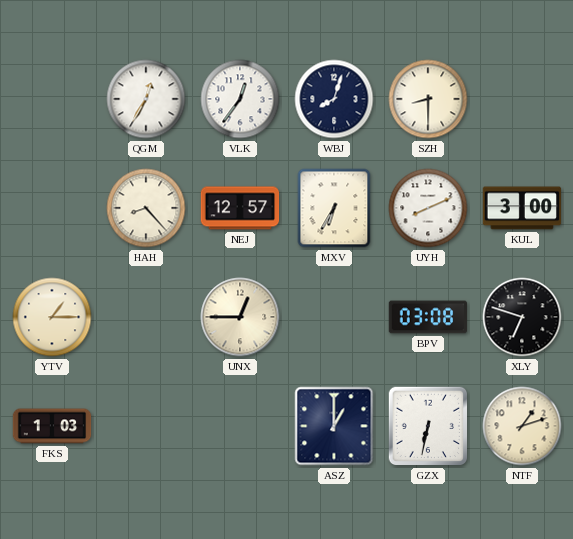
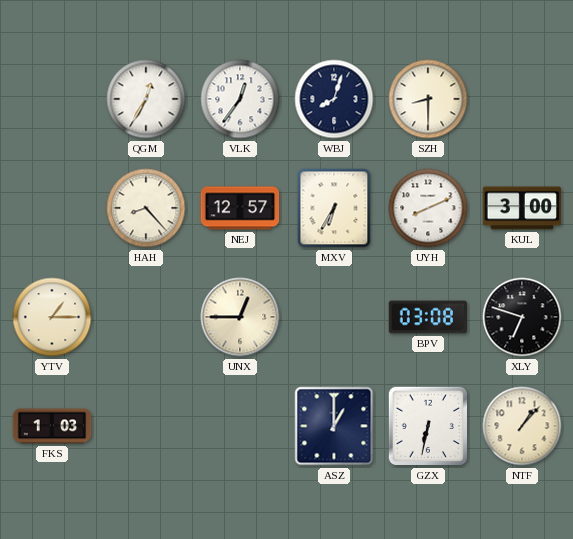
NTF: 1:12 -> 1:07
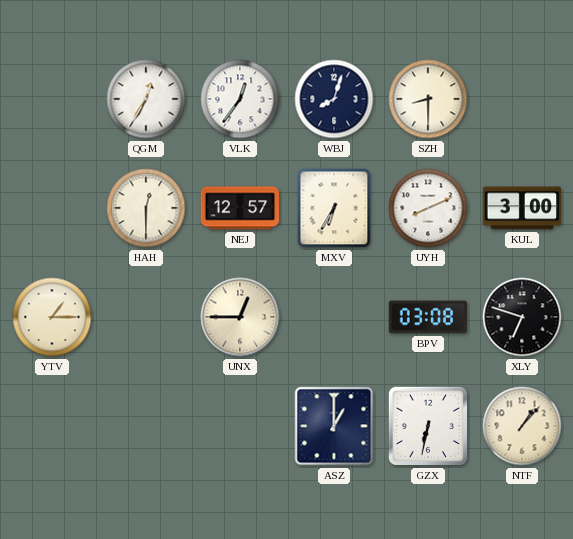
HAH: 8:23 -> 12:30
FKS: 1:03 -> none
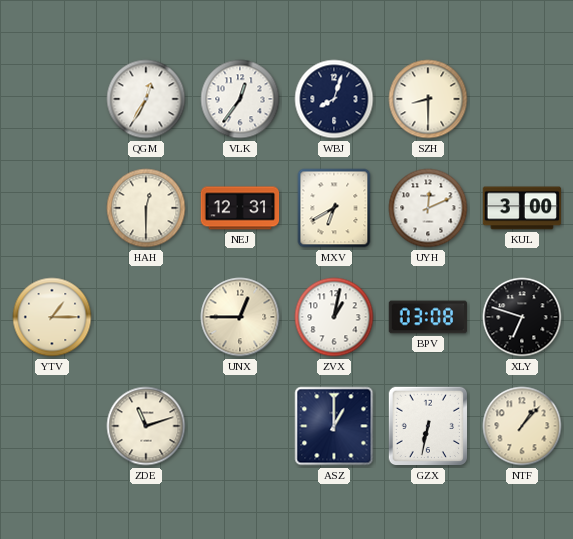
NEJ: 12:57 -> 12:31
MXV: 6:35 -> 6:40
UYH: 8:11 -> 12:11
ZVX: none -> 1:02
ZDE: none -> 11:12
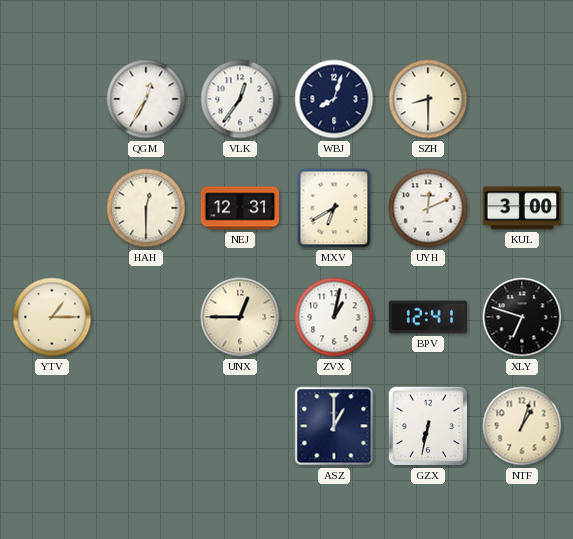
BPV: 03:08 -> 12:41
ZDE: 11:12 -> none
NTF: 1:07 -> 1:03
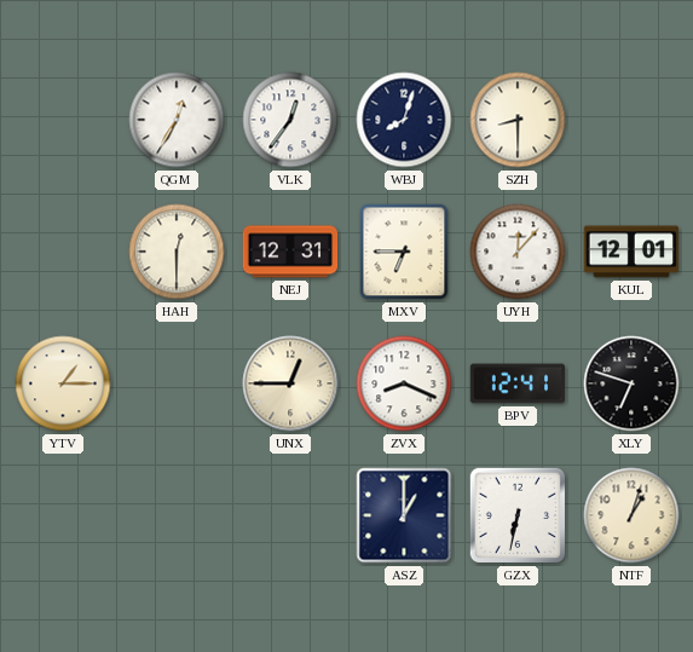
MXV: 6:40 -> 6:45
UYH: 12:11 -> 12:07
KUL: 3:00 -> 12:01
ZVX: 1:02 -> 8:19
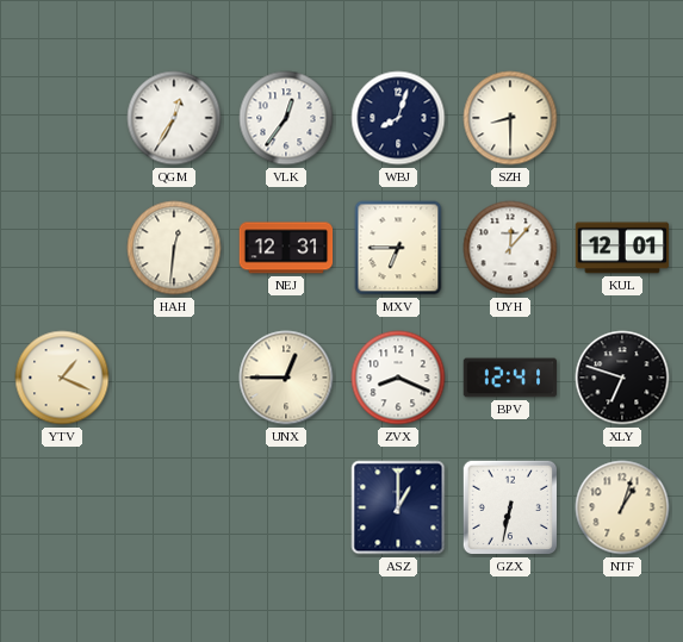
HAH: 12:30 -> 12:31
YTV: 1:15 -> 1:19
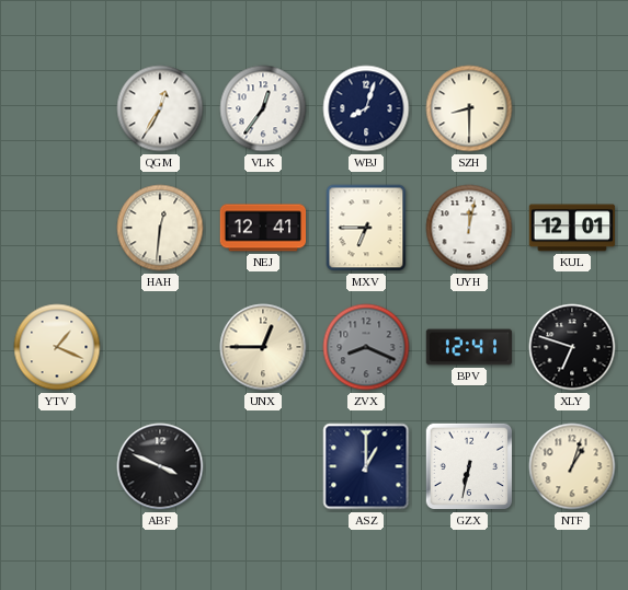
NEJ: 12:31 -> 12:41
UYH: 12:07 -> 12:02
ZVX dial: white -> grey
ABF: none -> 3:49
